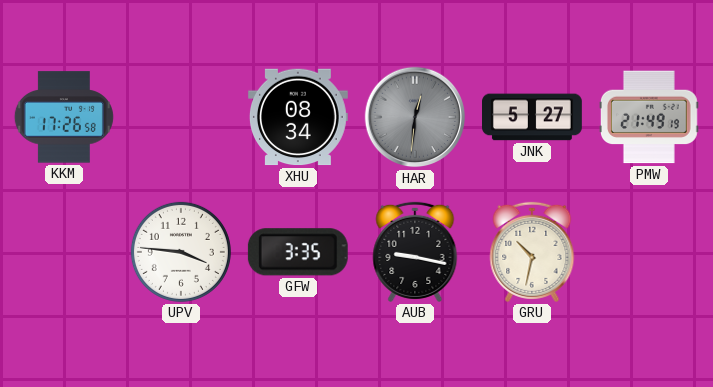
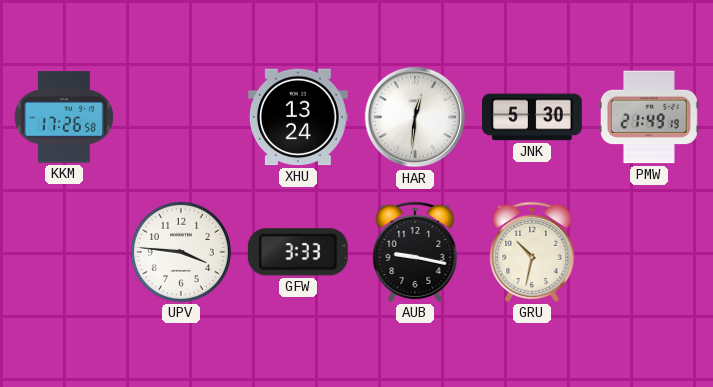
XHU: 08:34 -> 13:24
HAR dial: grey -> white
JNK: 5:27 -> 5:30
GFW: 3:35 -> 3:33
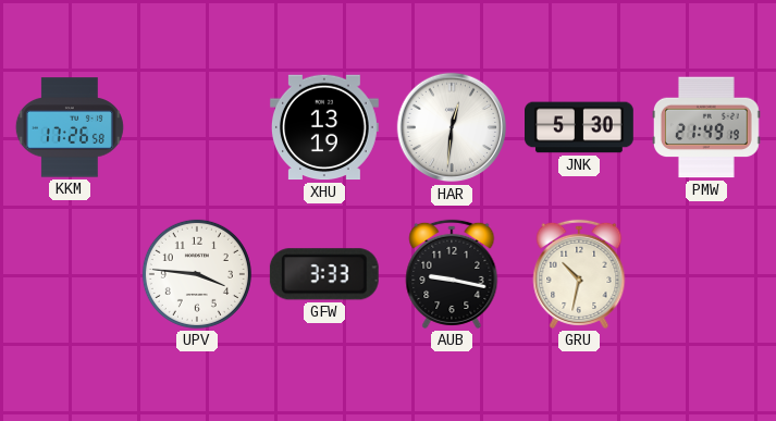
XHU: 13:24 -> 13:19
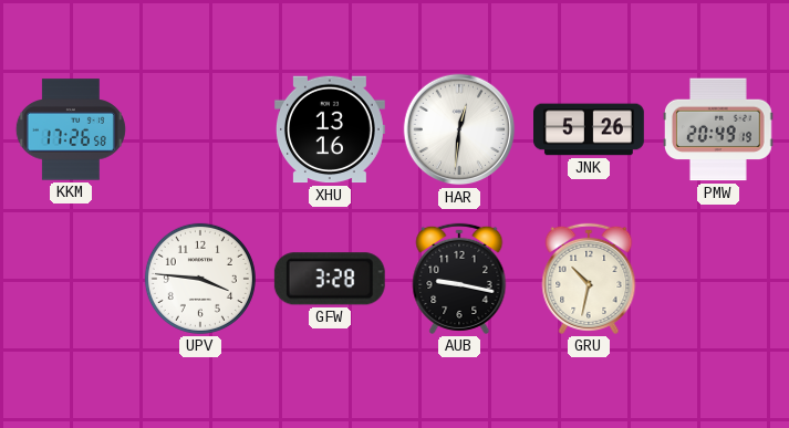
XHU: 13:19 -> 13:16
JNK: 5:30 -> 5:26
PMW: 21:49 -> 20:49
GFW: 3:33 -> 3:28
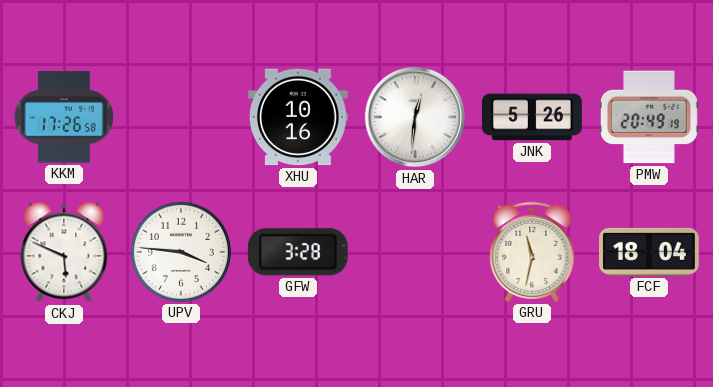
XHU: 13:16 -> 10:16
CKJ: none -> 5:49
AUB: 9:17 -> none
GRU: 10:32 -> 11:32
FCF: none -> 18:04
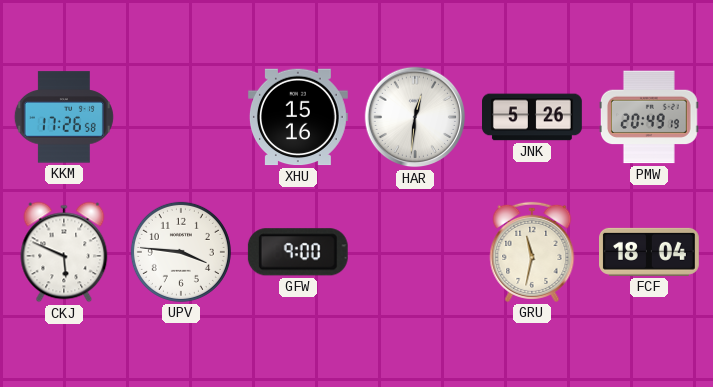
XHU: 10:16 -> 15:16
GFW: 3:28 -> 9:00
